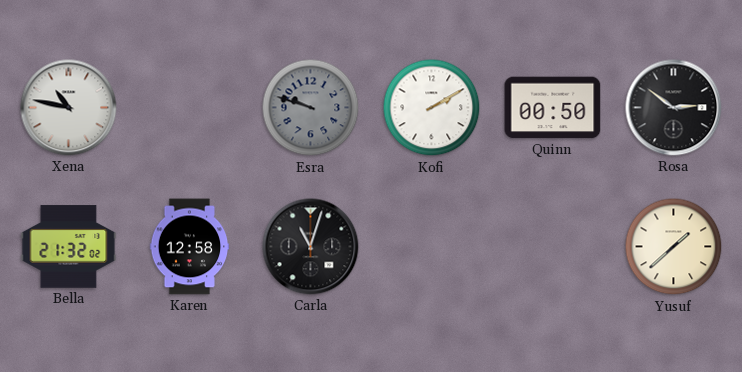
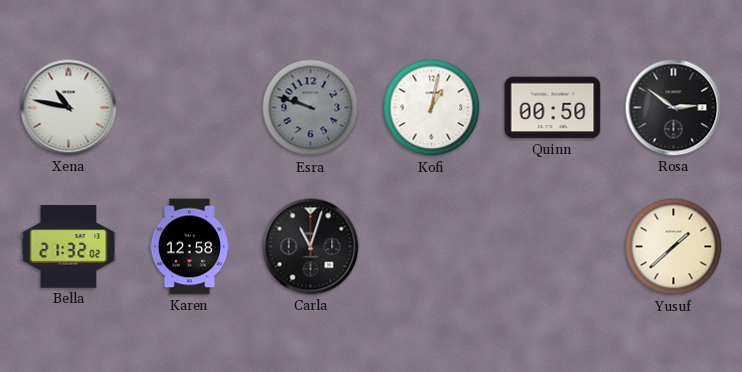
Kofi: 2:10 -> 1:02
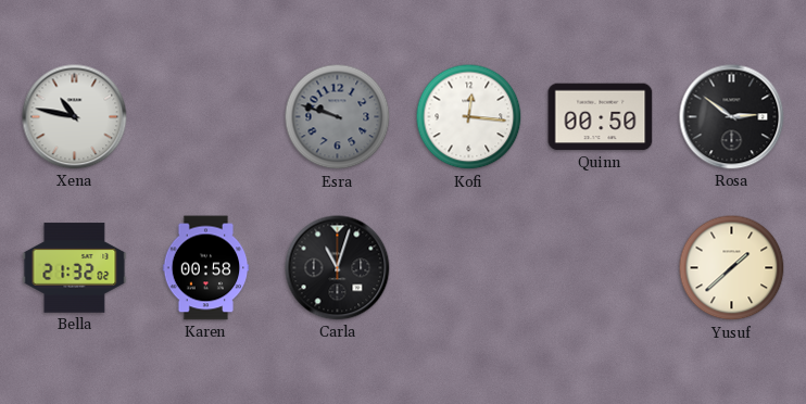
Kofi: 1:02 -> 12:16
Karen: 12:58 -> 00:58
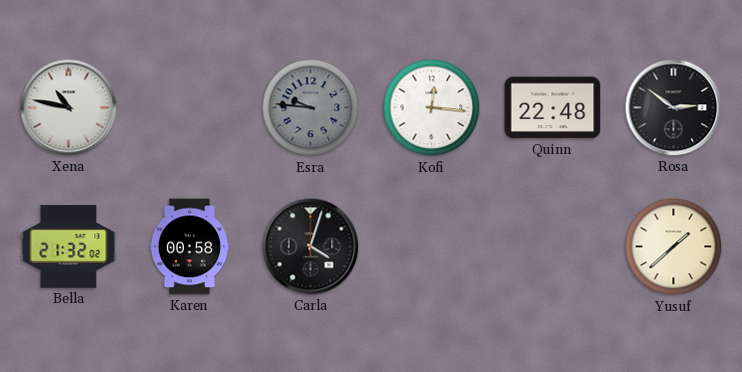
Esra: 9:48 -> 9:46
Quinn: 00:50 -> 22:48
Carla: 11:03 -> 4:03
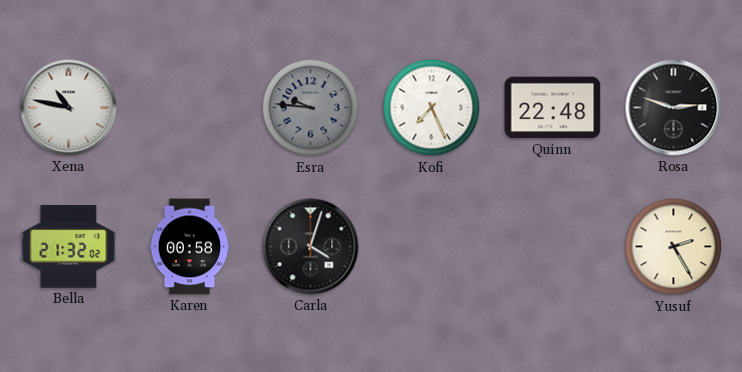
Kofi: 12:16 -> 7:26
Rosa: 2:51 -> 2:48
Yusuf: 1:38 -> 2:25
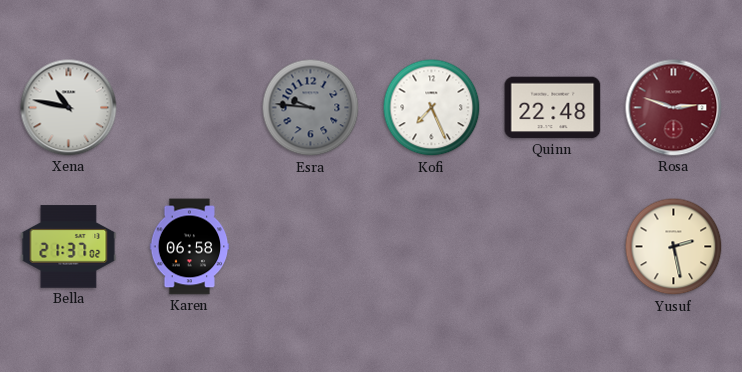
Rosa dial: black -> burgundy
Bella: 21:32 -> 21:37
Karen: 00:58 -> 06:58
Carla: 4:03 -> none
Yusuf: 2:25 -> 2:28
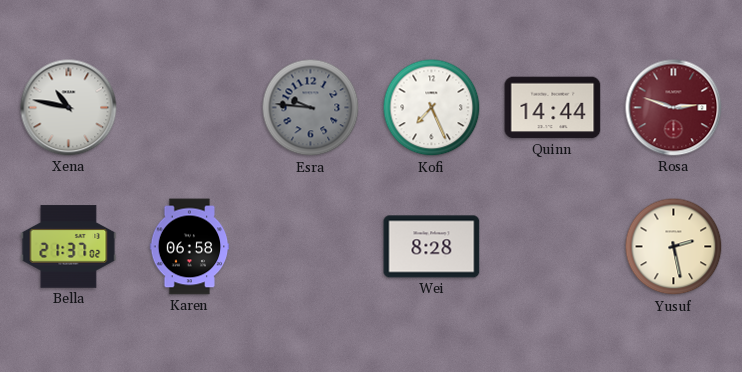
Quinn: 22:48 -> 14:44
Wei: none -> 8:28
